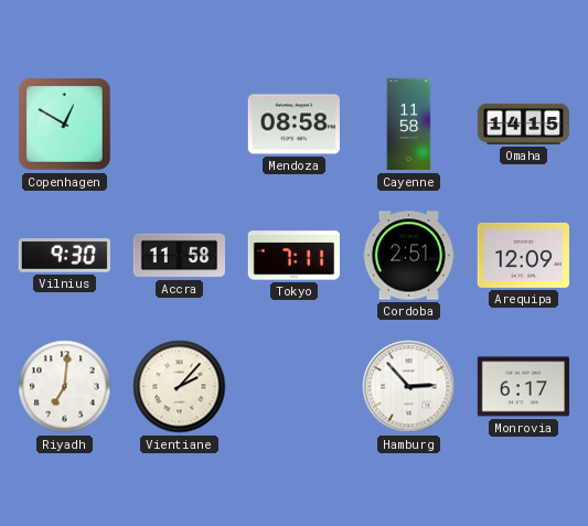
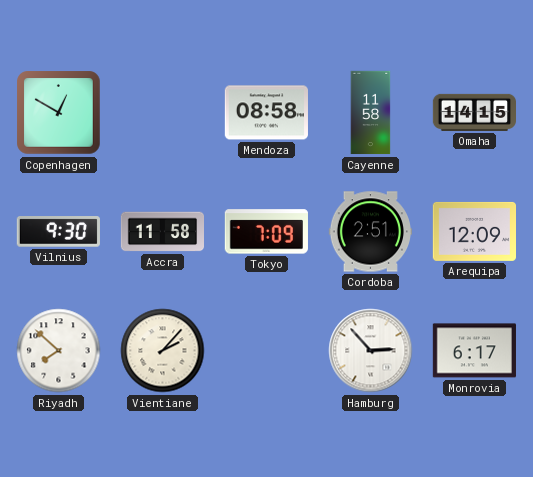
Tokyo: 7:11 -> 7:09
Riyadh: 7:01 -> 7:52
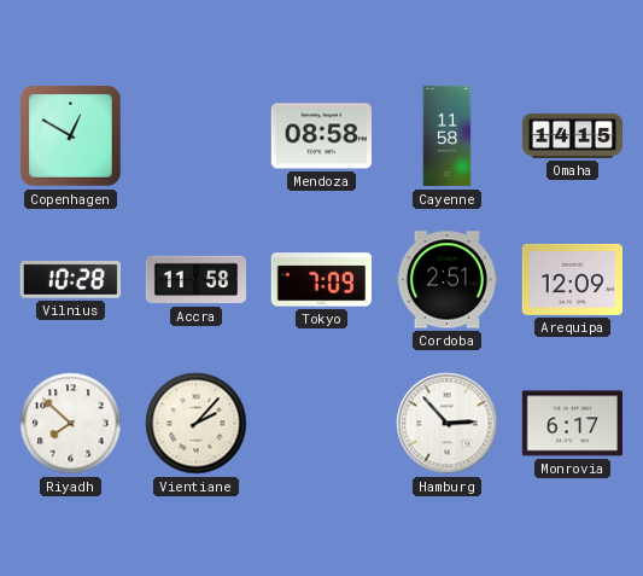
Vilnius: 9:30 -> 10:28
